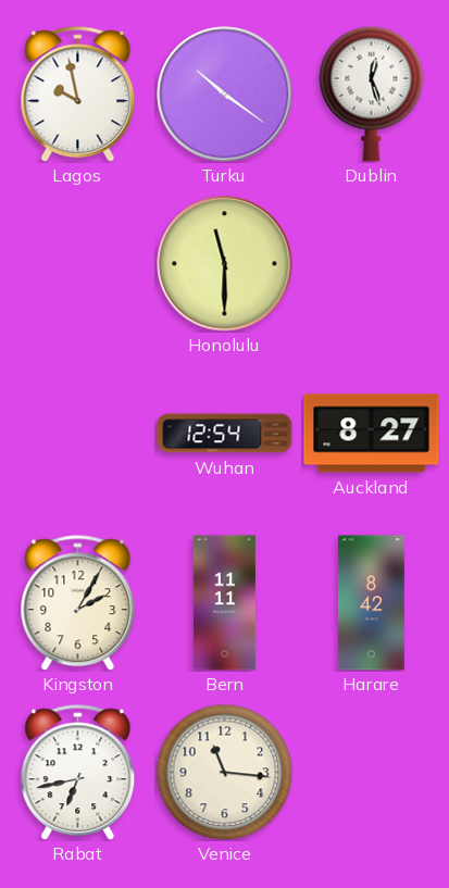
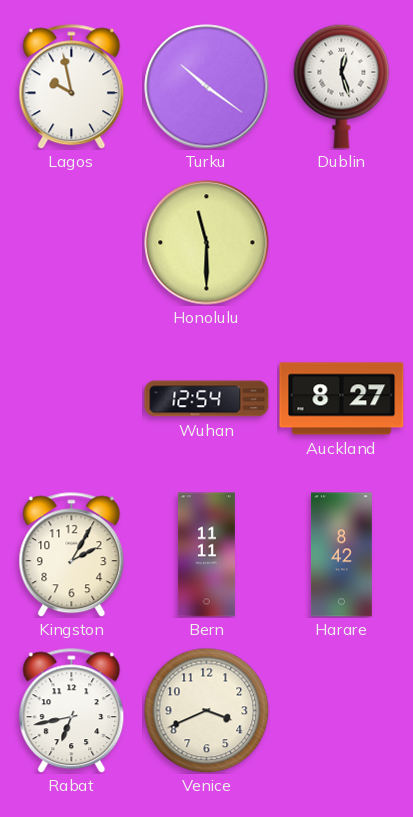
Venice: 11:16 -> 3:41
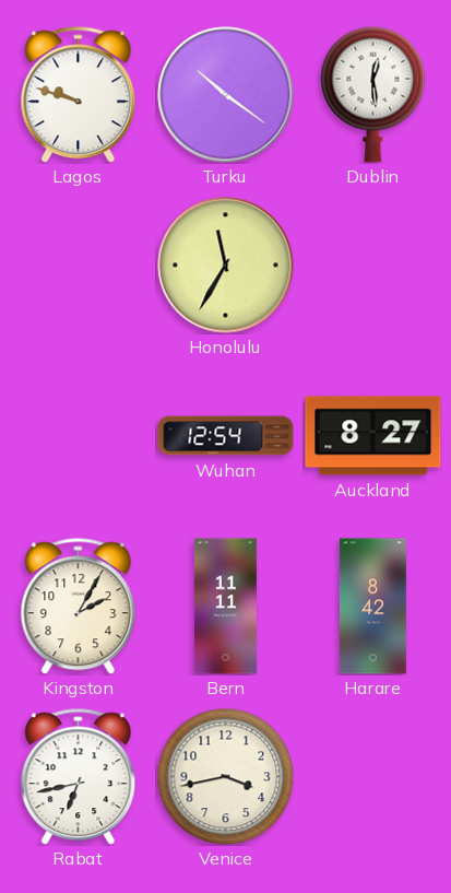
Lagos: 9:58 -> 9:48
Dublin: 12:27 -> 12:29
Honolulu: 11:30 -> 11:35
Venice: 3:41 -> 3:43
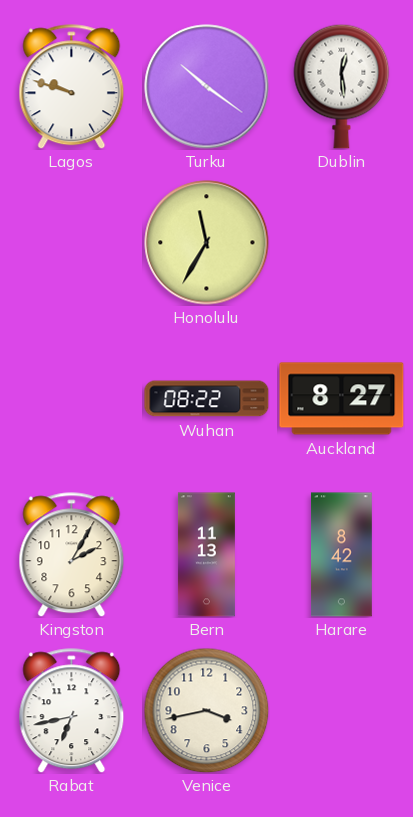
Wuhan: 12:54 -> 08:22
Bern: 11:11 -> 11:13
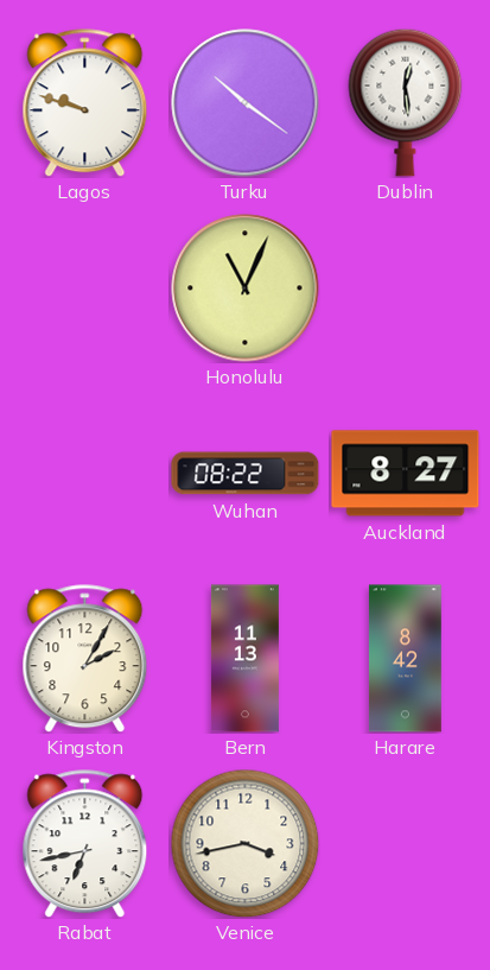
Honolulu: 11:35 -> 11:04
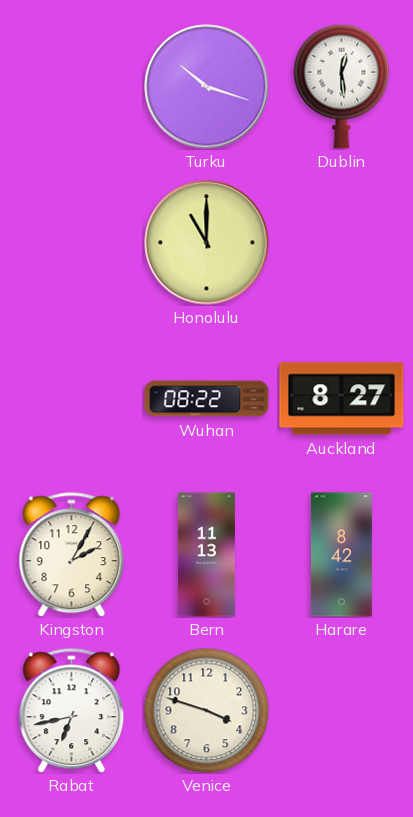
Lagos: 9:48 -> none
Turku: 10:21 -> 10:18
Honolulu: 11:04 -> 11:00
Venice: 3:43 -> 3:48
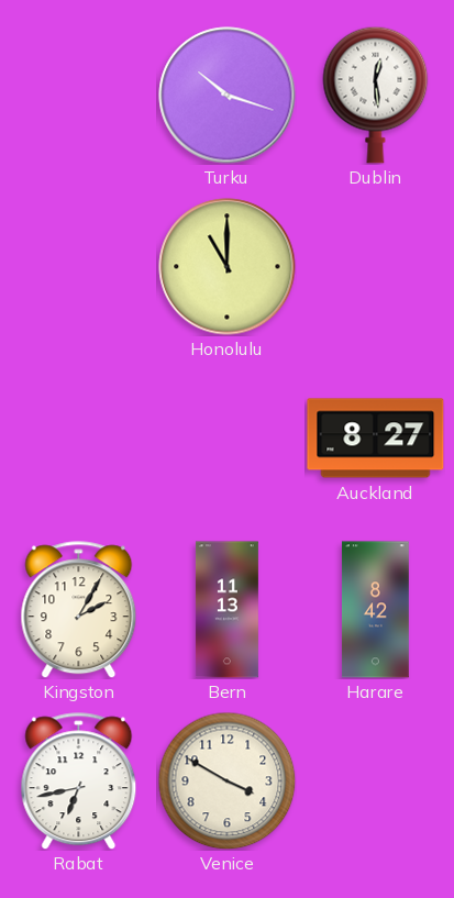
Wuhan: 08:22 -> none
Venice: 3:48 -> 3:50
